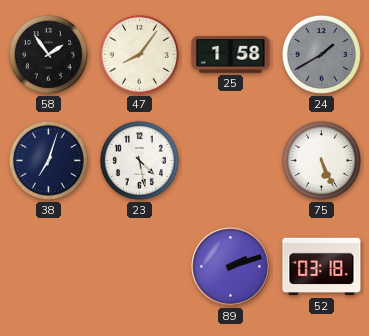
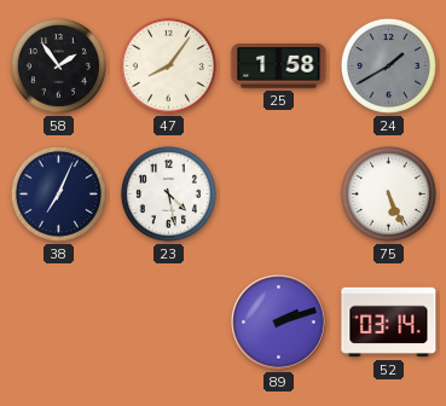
38: 7:03 -> 7:04
52: 03:18 -> 03:14
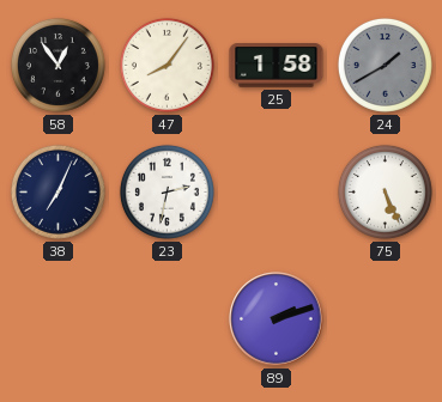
58: 1:54 -> 12:54
23: 4:28 -> 2:32
52: 03:14 -> none
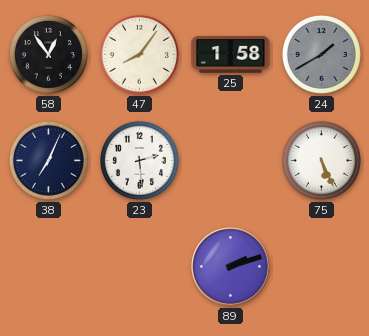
23: 2:32 -> 2:29
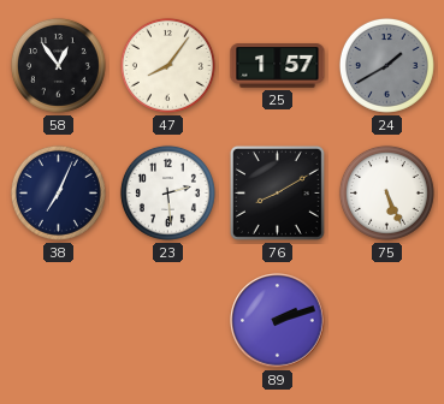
25: 1:58 -> 1:57
76: none -> 8:10
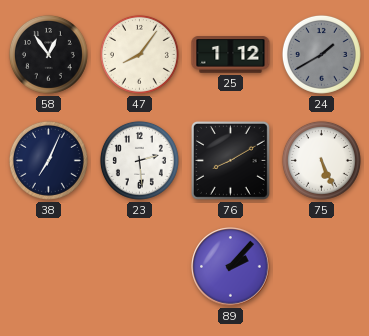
25: 1:57 -> 1:12
89: 2:12 -> 2:07
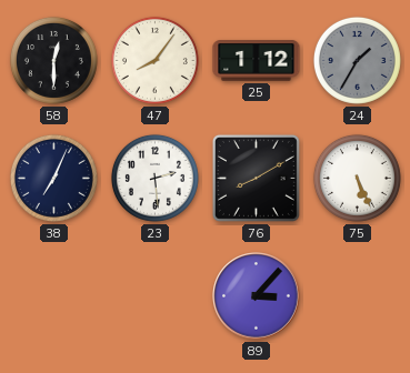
58: 12:54 -> 12:30
24: 1:40 -> 1:35
89: 2:07 -> 3:07
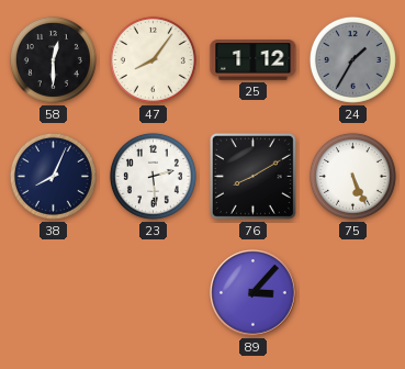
38: 7:04 -> 8:04
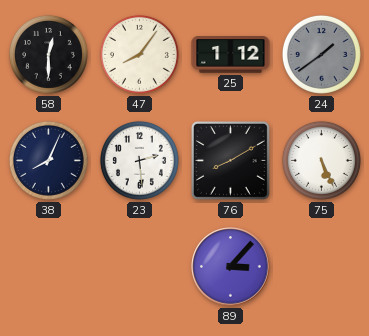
24: 1:35 -> 1:39
